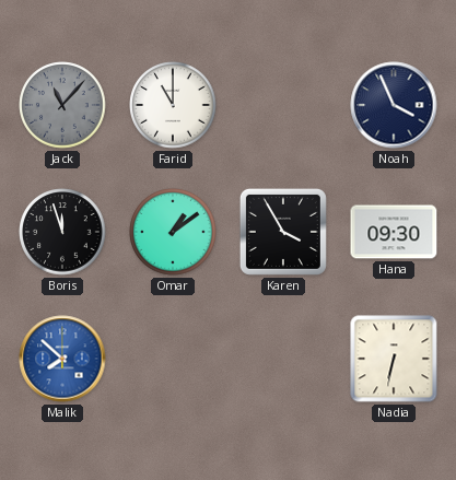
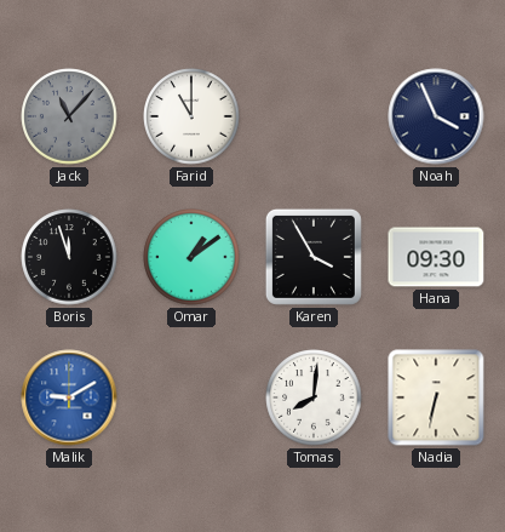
Malik: 7:52 -> 9:10
Tomas: none -> 8:01
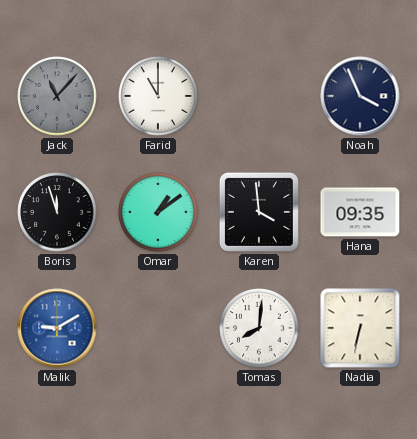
Karen: 3:55 -> 3:59
Hana: 09:30 -> 09:35
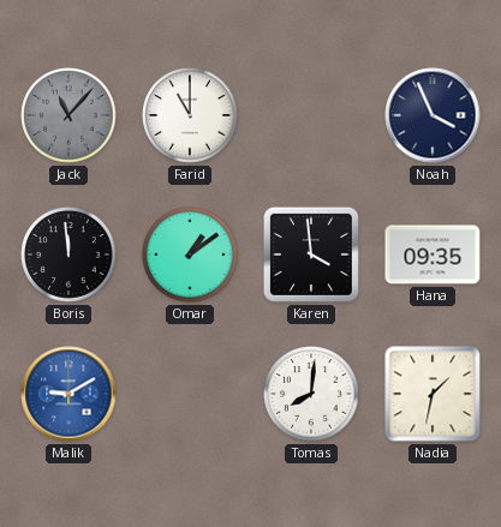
Boris: 11:57 -> 11:59
Nadia: 6:32 -> 1:32
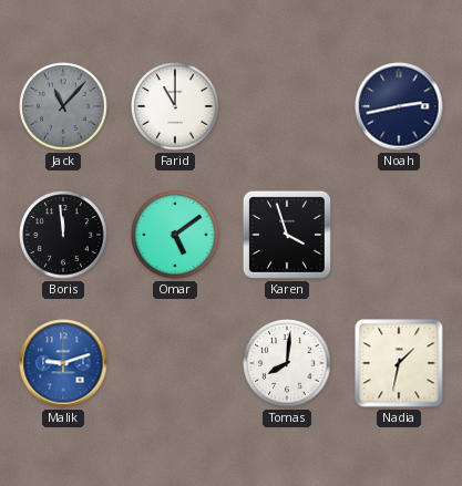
Noah: 3:56 -> 2:43
Omar: 1:09 -> 5:09
Karen: 3:59 -> 3:57
Hana: 09:35 -> none
Malik: 9:10 -> 9:12
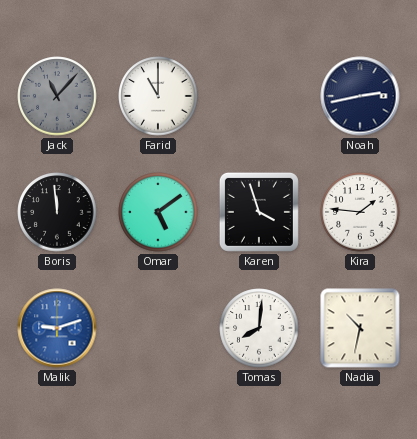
Kira: none -> 1:46
Nadia: 1:32 -> 10:32
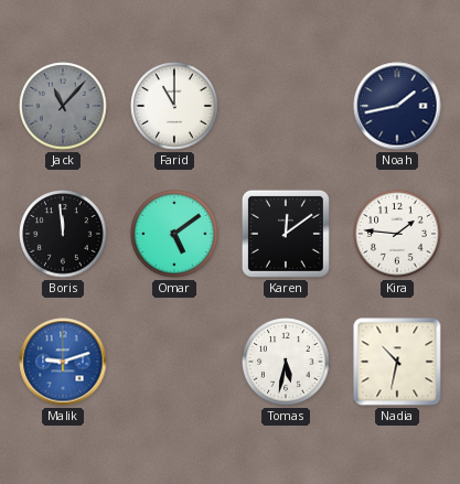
Noah: 2:43 -> 1:43
Karen: 3:57 -> 12:09
Tomas: 8:01 -> 5:32
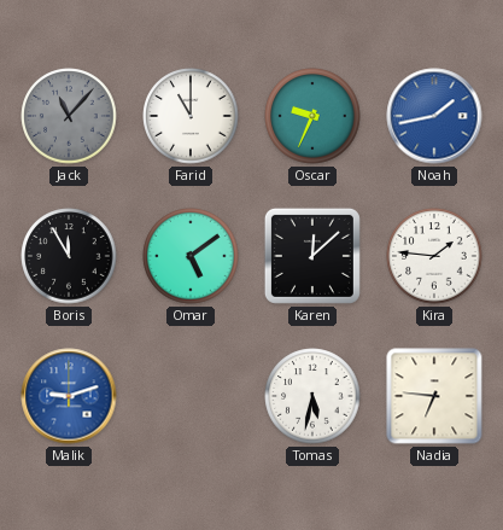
Oscar: none -> 9:34
Noah dial: navy -> blue
Boris: 11:59 -> 11:55
Karen: 12:09 -> 12:08
Nadia: 10:32 -> 6:46
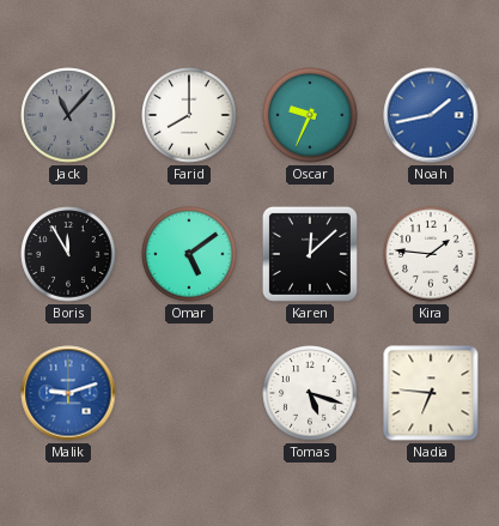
Farid: 11:00 -> 8:00
Tomas: 5:32 -> 5:18
